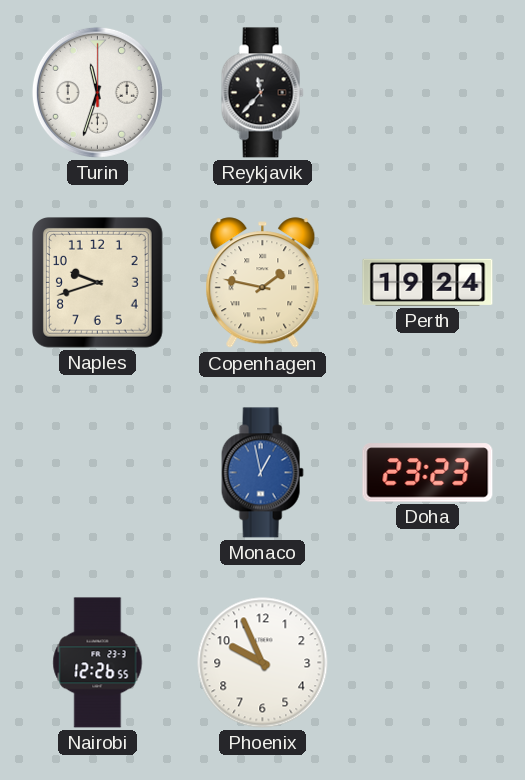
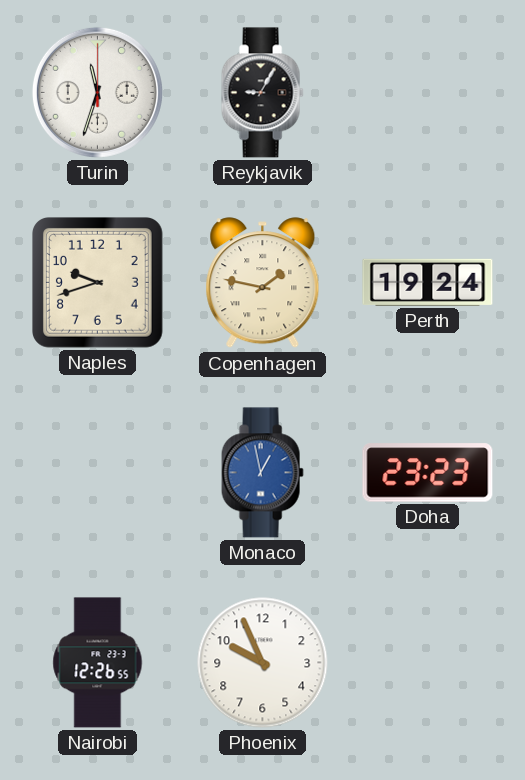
Reykjavik: 11:37 -> 9:05
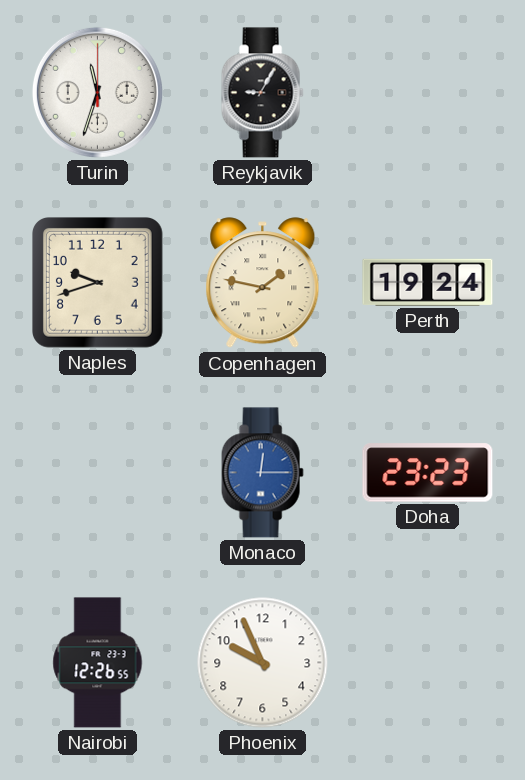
Monaco: 12:58 -> 12:15
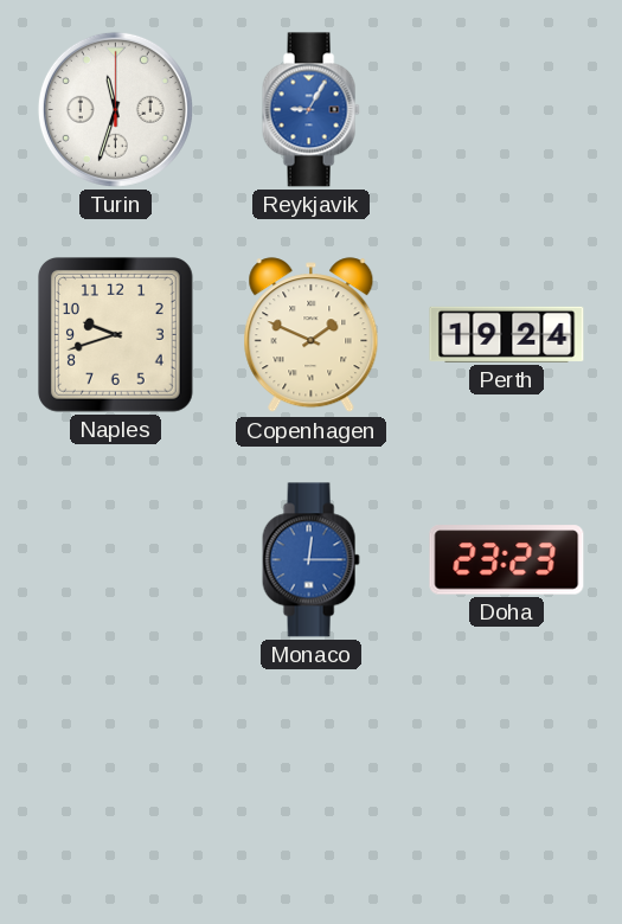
Reykjavik dial: black -> blue
Copenhagen: 1:47 -> 1:49
Nairobi: 12:26 -> none
Phoenix: 9:56 -> none
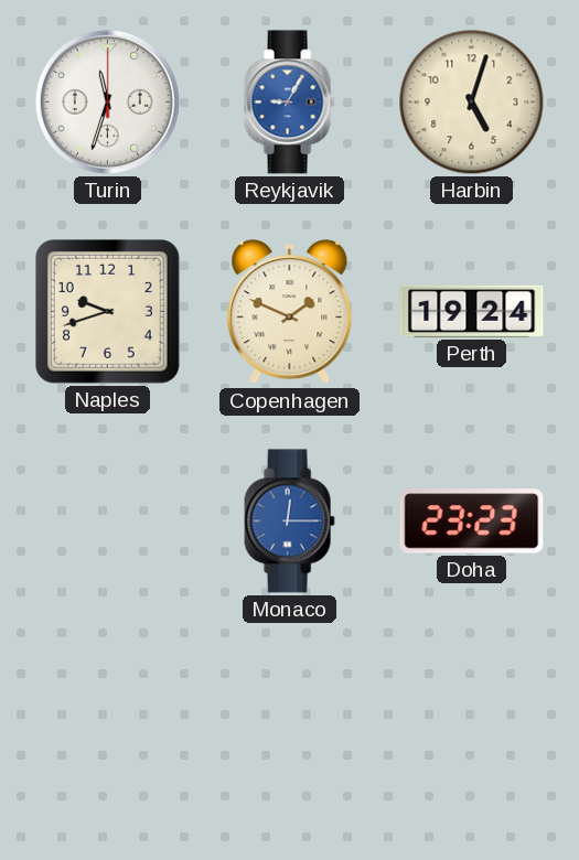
Harbin: none -> 5:03
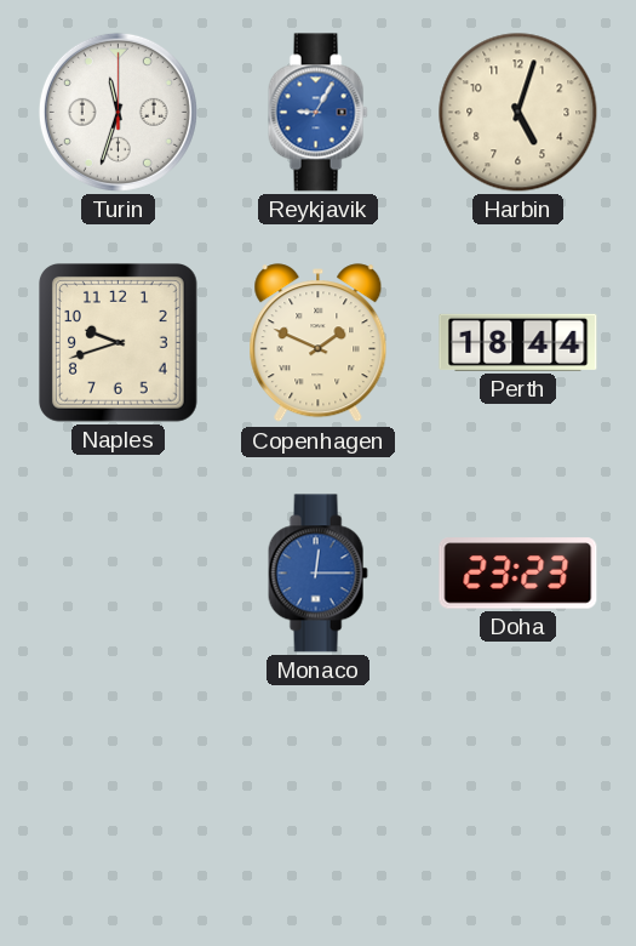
Perth: 19:24 -> 18:44
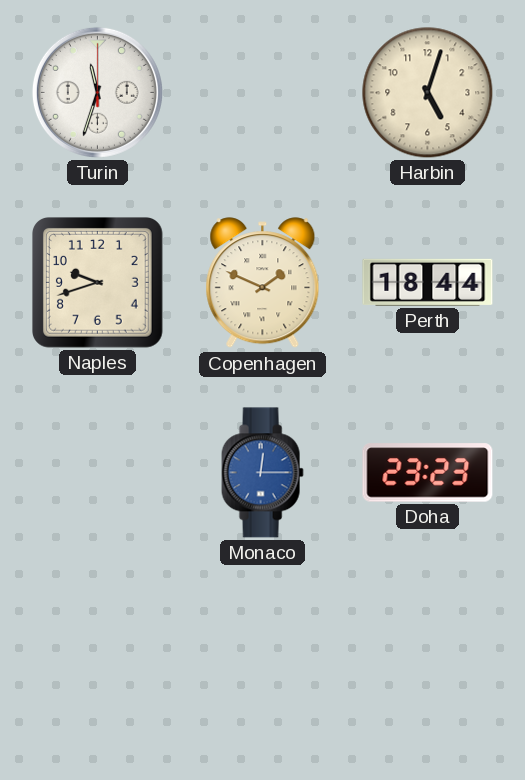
Reykjavik: 9:05 -> none
